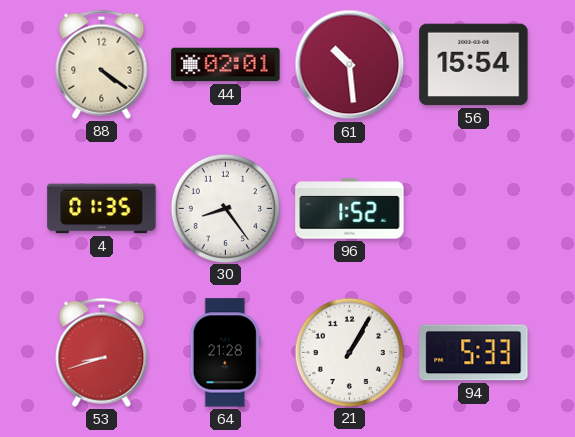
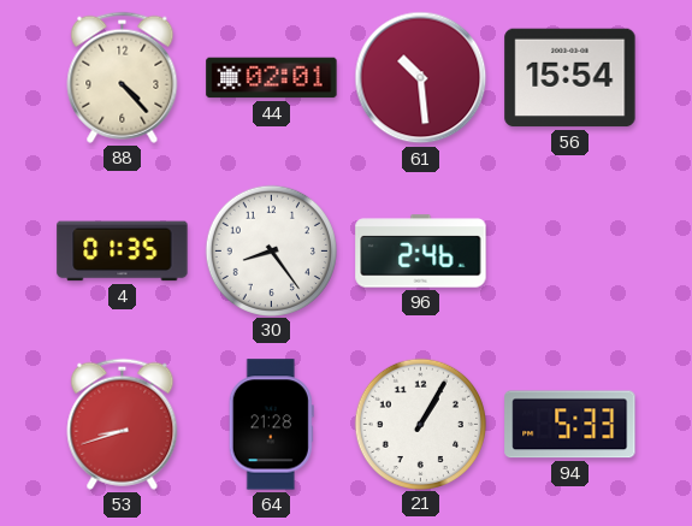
88: 4:21 -> 4:23
96: 1:52 -> 2:46
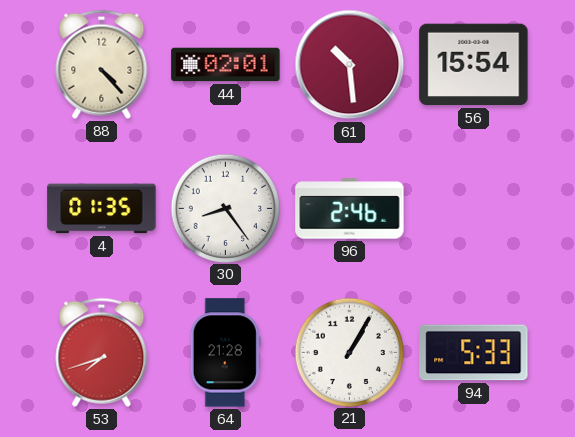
53: 8:42 -> 7:42
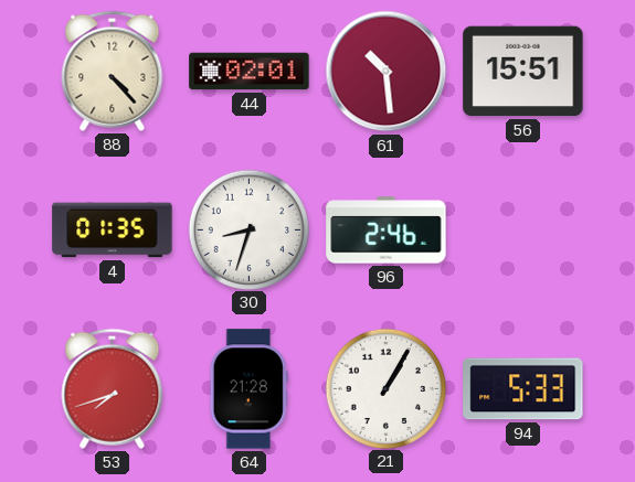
56: 15:54 -> 15:51
30: 8:24 -> 8:33
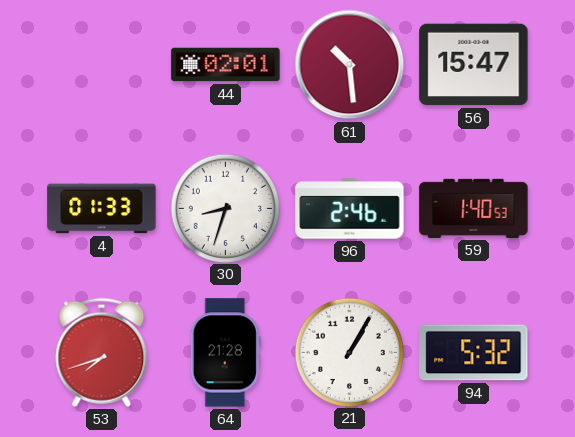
88: 4:23 -> none
56: 15:51 -> 15:47
4: 01:35 -> 01:33
59: none -> 1:40
94: 5:33 -> 5:32
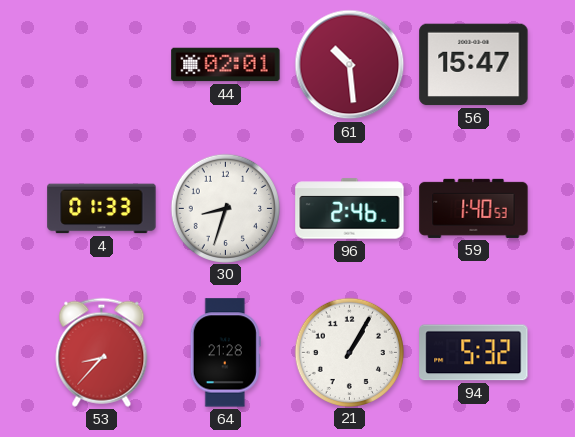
53: 7:42 -> 8:37
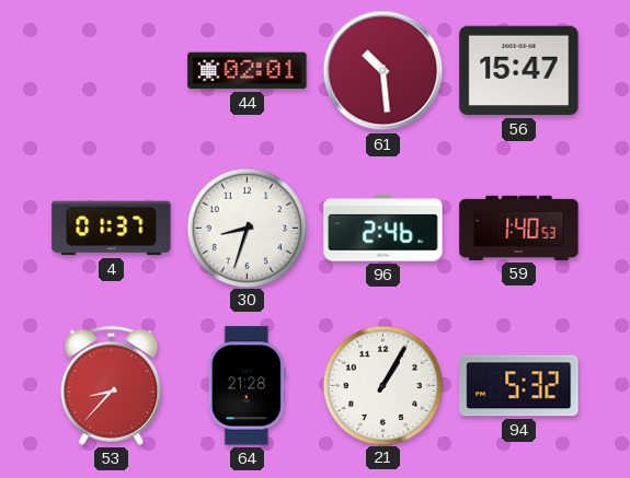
4: 01:33 -> 01:37
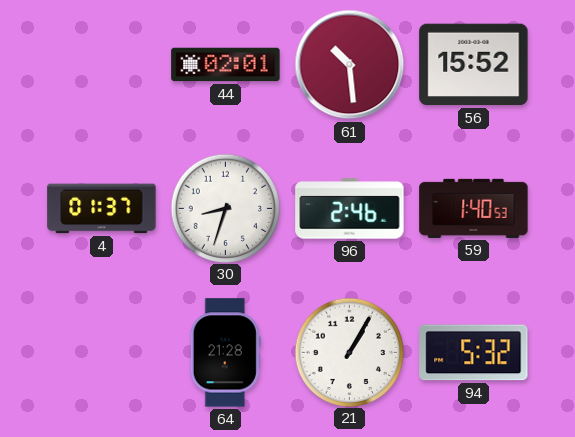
56: 15:47 -> 15:52
53: 8:37 -> none
